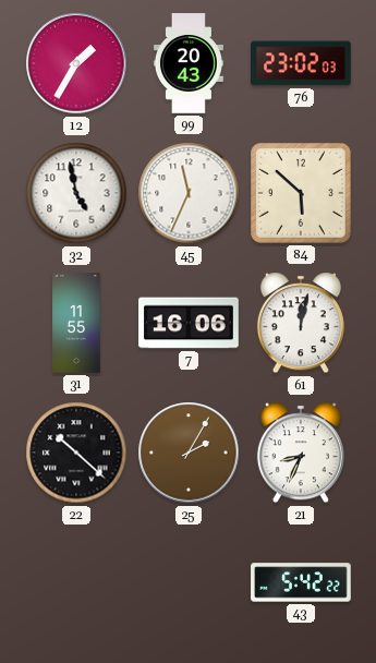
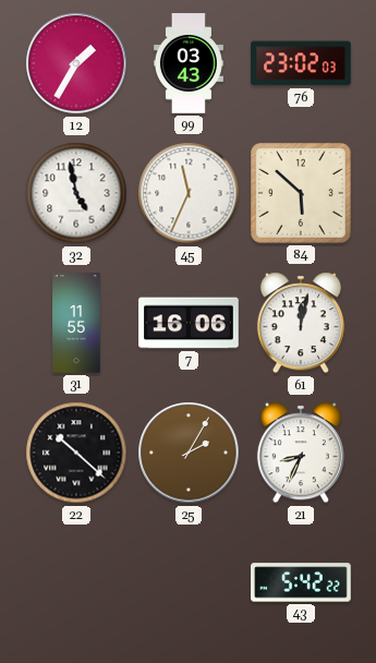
99: 20:43 -> 03:43
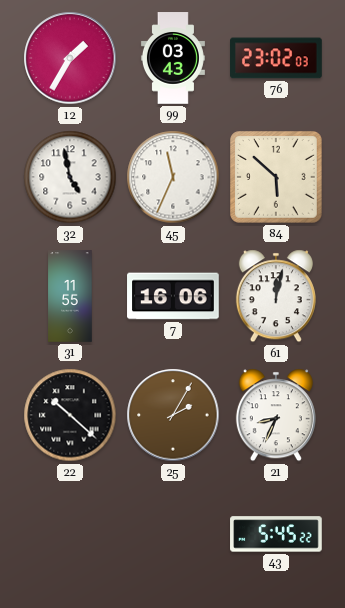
43: 5:42 -> 5:45
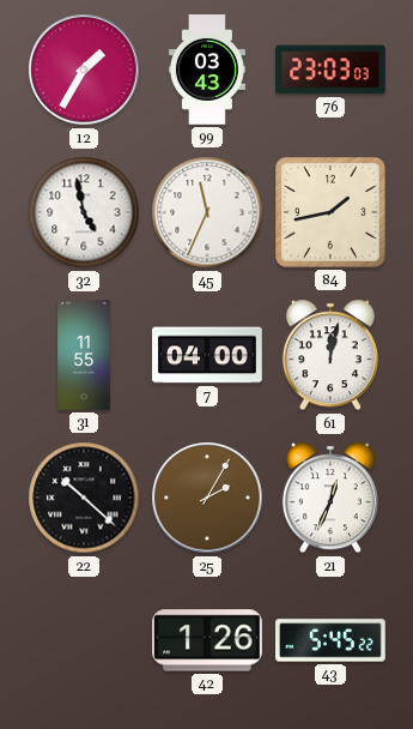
76: 23:02 -> 23:03
84: 5:52 -> 1:43
7: 16:06 -> 04:00
21: 8:34 -> 12:34
42: none -> 1:26
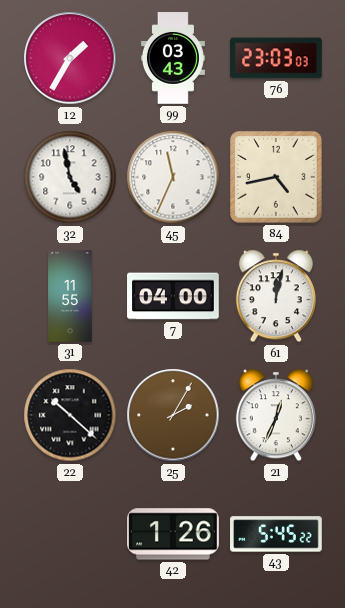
84: 1:43 -> 4:43
